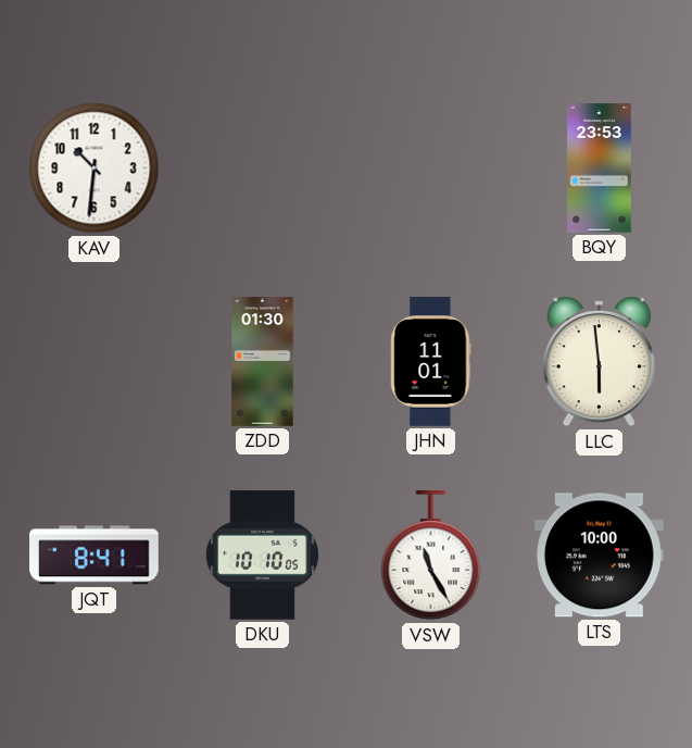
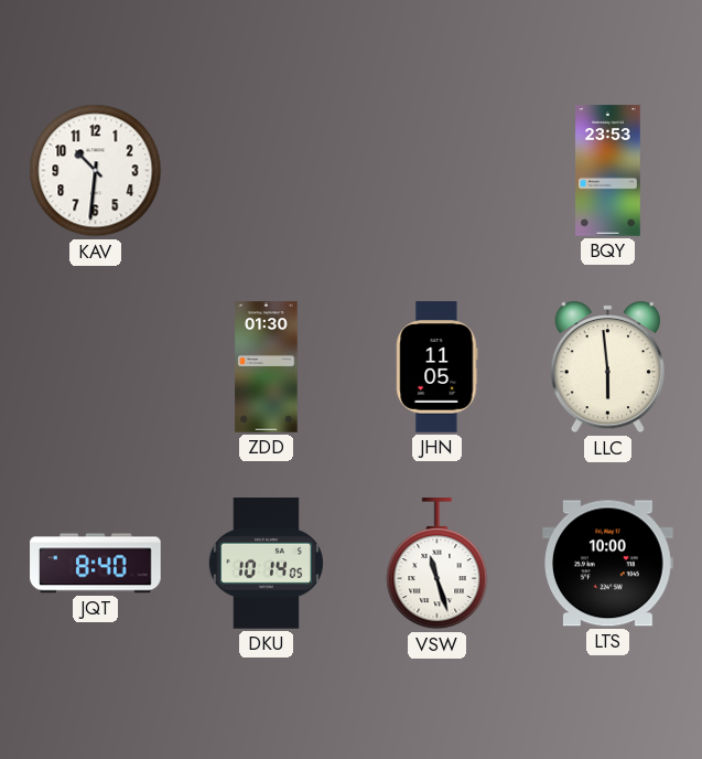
JHN: 11:01 -> 11:05
JQT: 8:41 -> 8:40
DKU: 10:10 -> 10:14
VSW: 11:25 -> 11:27
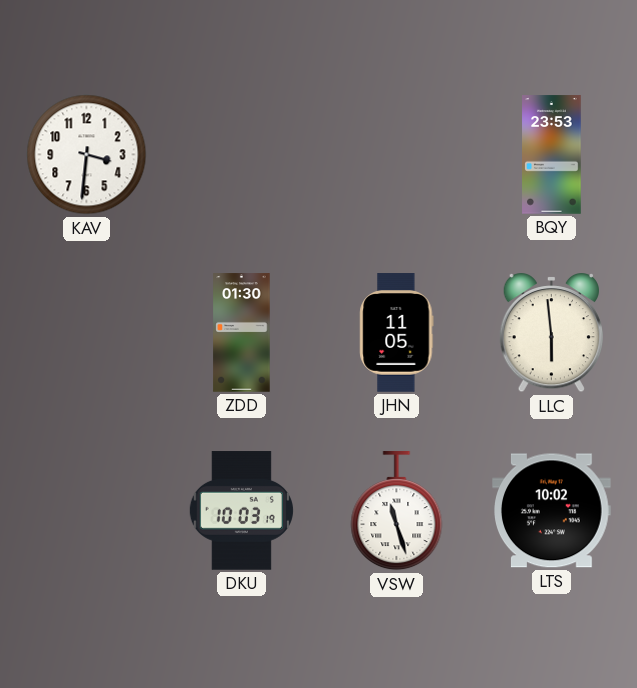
KAV: 10:31 -> 3:31
JQT: 8:40 -> none
DKU: 10:14 -> 10:03
LTS: 10:00 -> 10:02
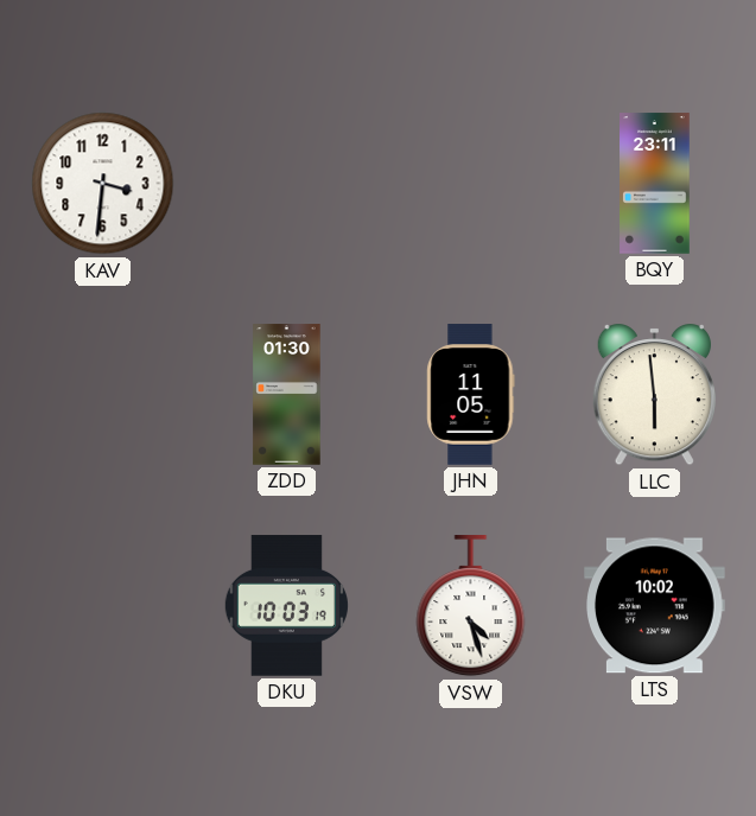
BQY: 23:53 -> 23:11
VSW: 11:27 -> 4:27
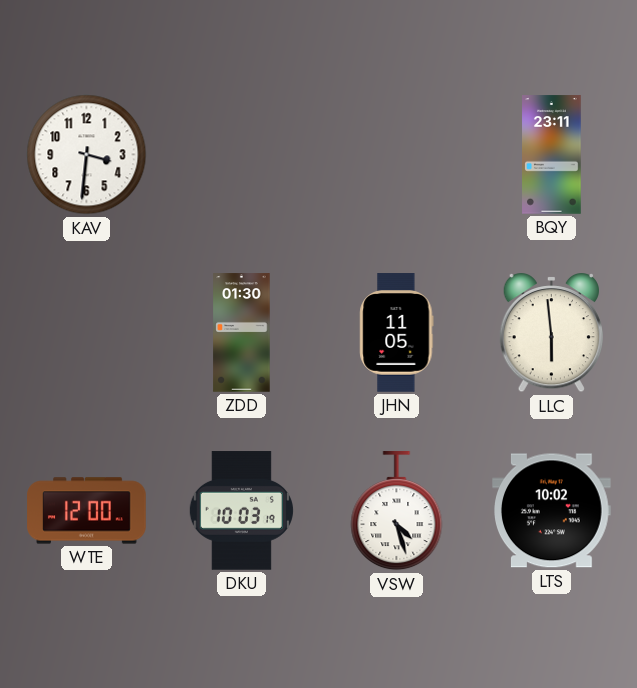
WTE: none -> 12:00
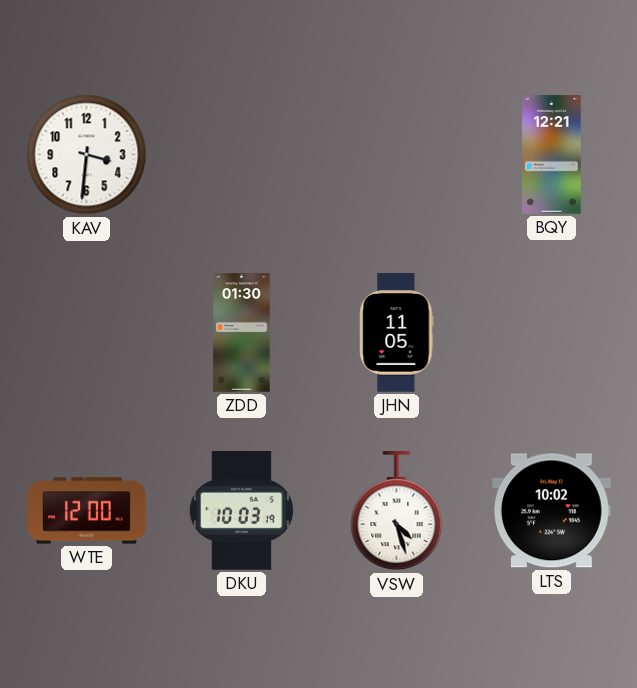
BQY: 23:11 -> 12:21
LLC: 5:59 -> none
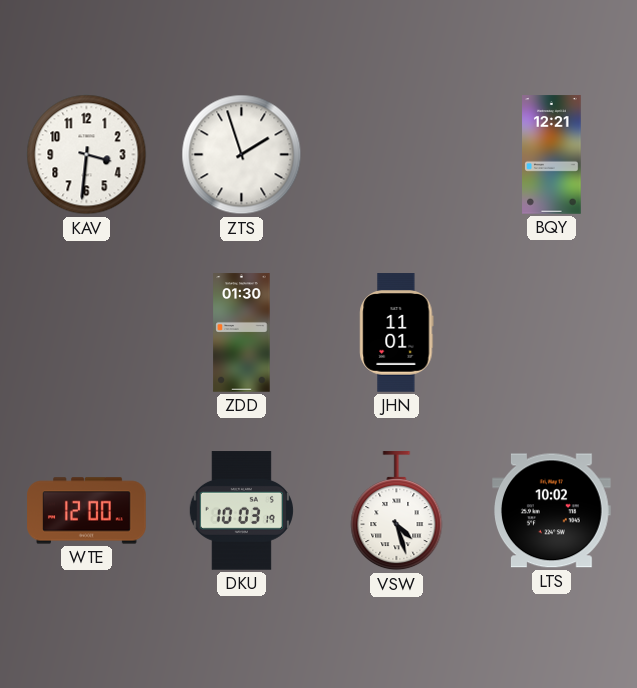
ZTS: none -> 1:57
JHN: 11:05 -> 11:01
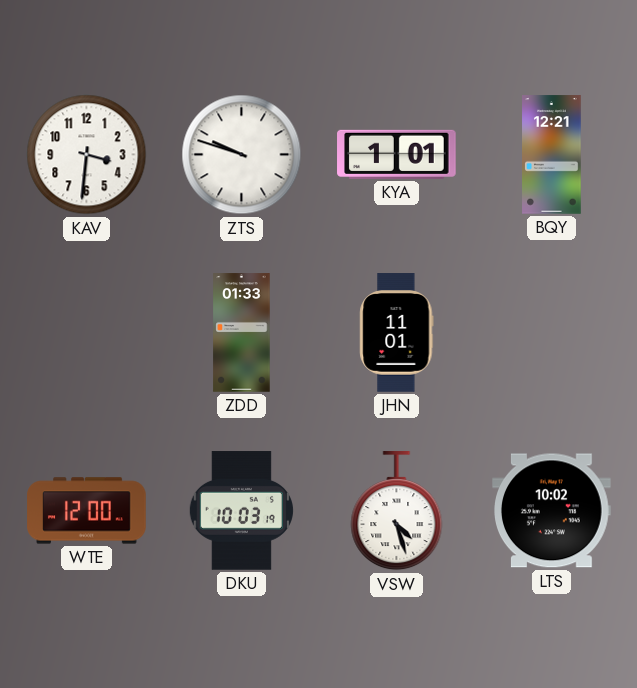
ZTS: 1:57 -> 9:48
KYA: none -> 1:01
ZDD: 01:30 -> 01:33
